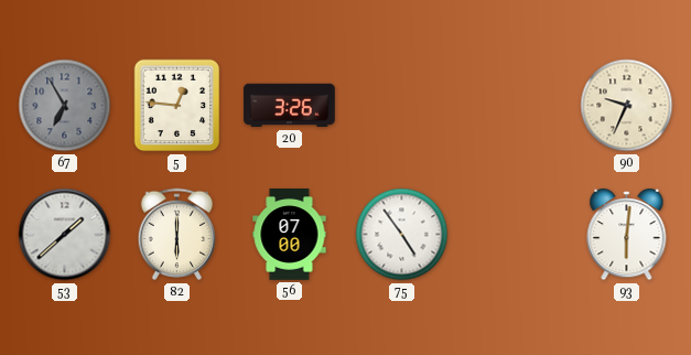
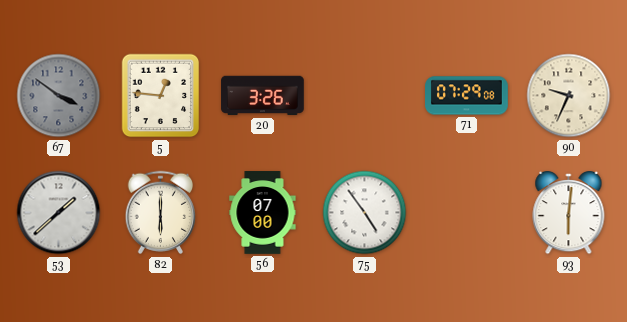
67: 6:55 -> 3:51
71: none -> 07:29
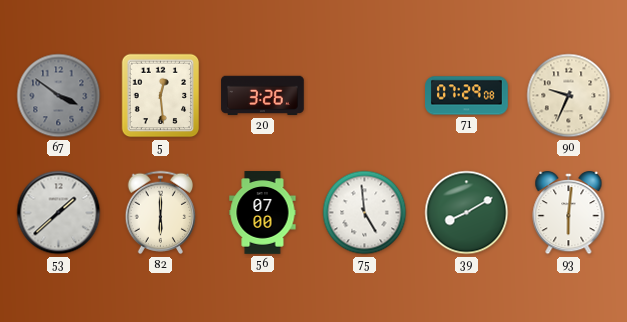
5: 12:46 -> 12:29
75: 4:54 -> 4:59
39: none -> 8:10
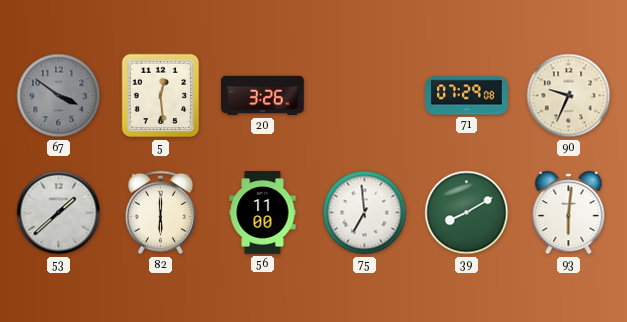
56: 07:00 -> 11:00
75: 4:59 -> 6:59
